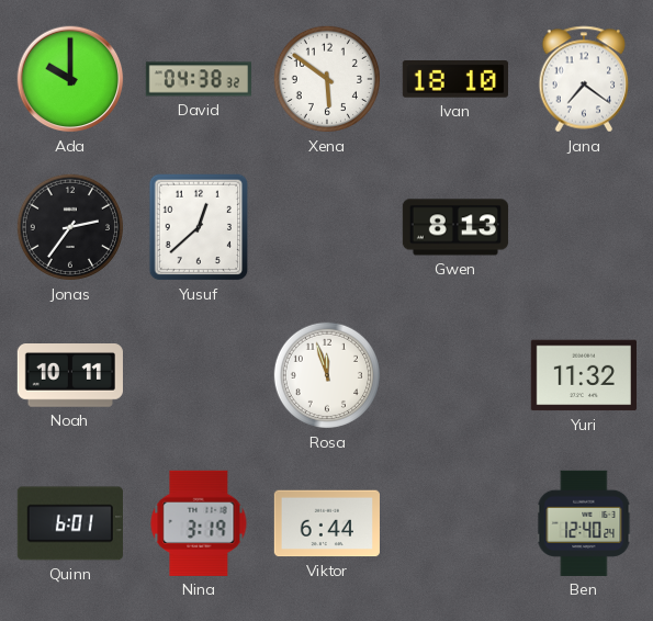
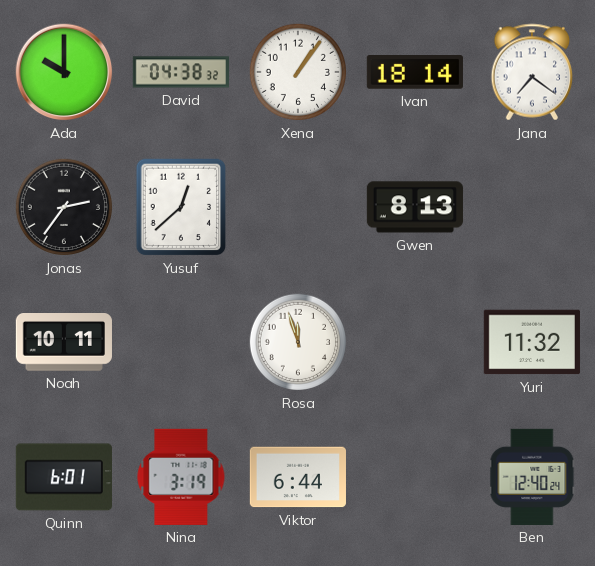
Xena: 5:51 -> 1:06
Ivan: 18:10 -> 18:14
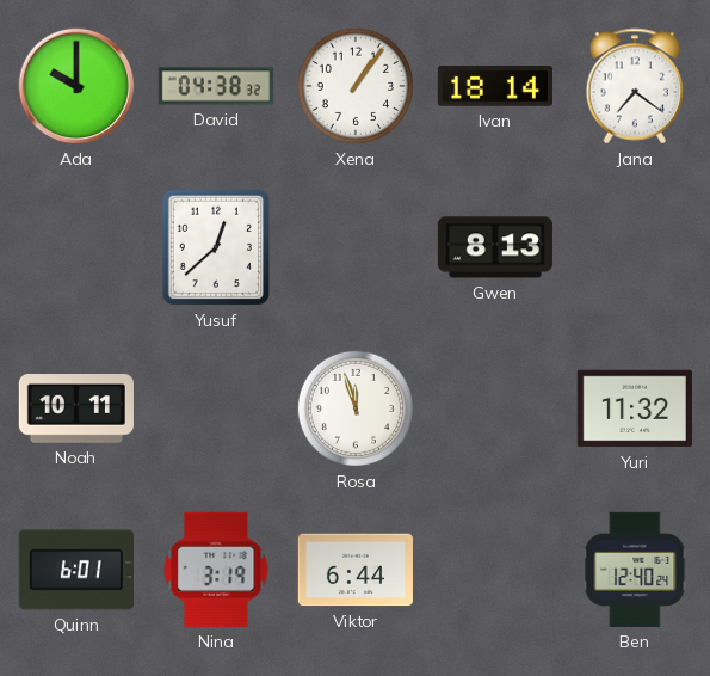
Jonas: 2:36 -> none
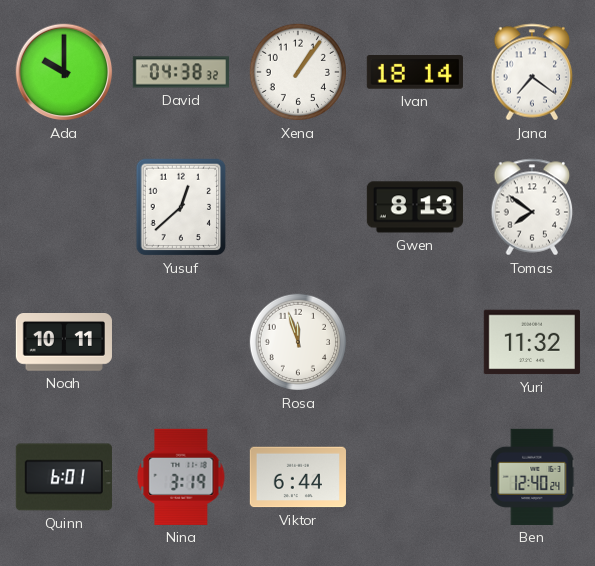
Tomas: none -> 7:51
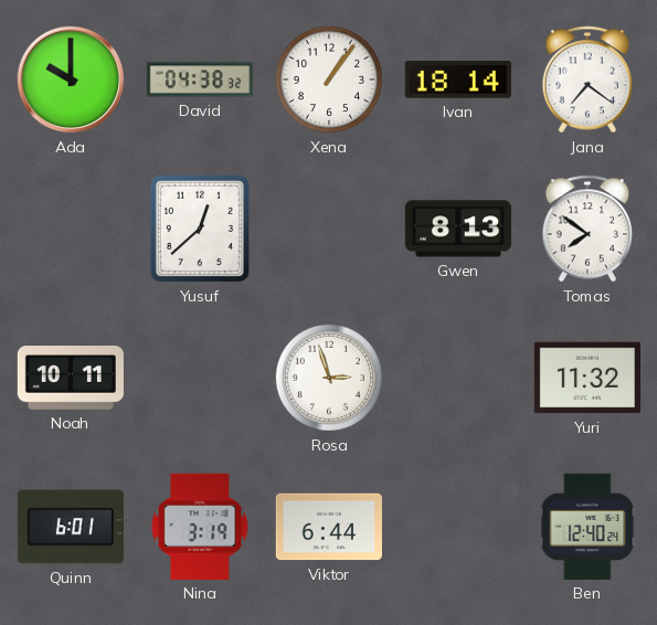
Rosa: 11:57 -> 2:57
